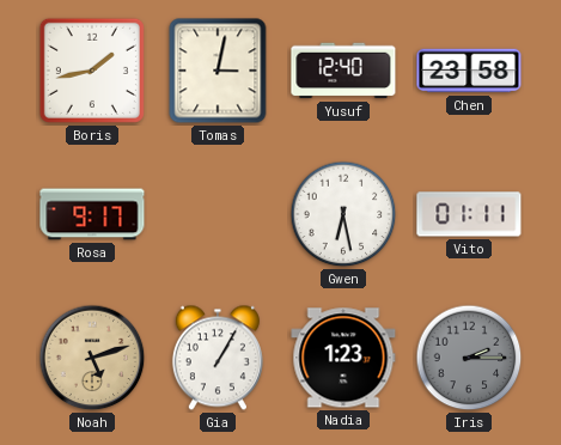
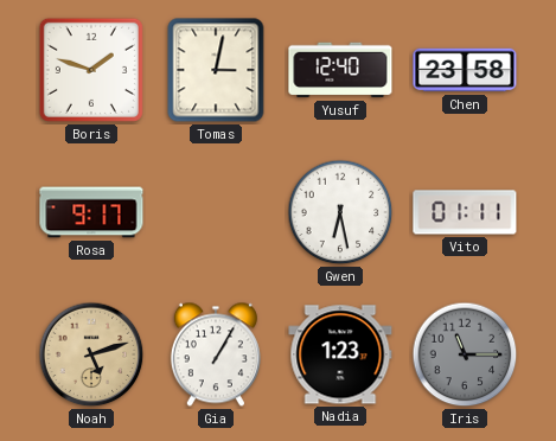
Boris: 1:43 -> 1:48
Iris: 2:15 -> 11:15
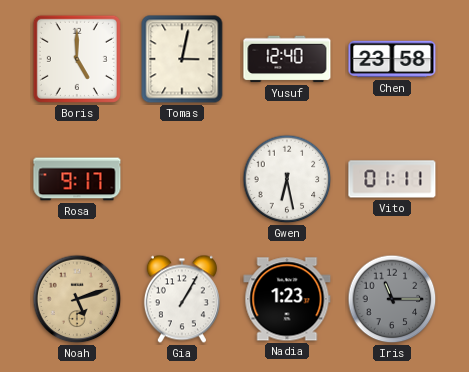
Boris: 1:48 -> 5:00
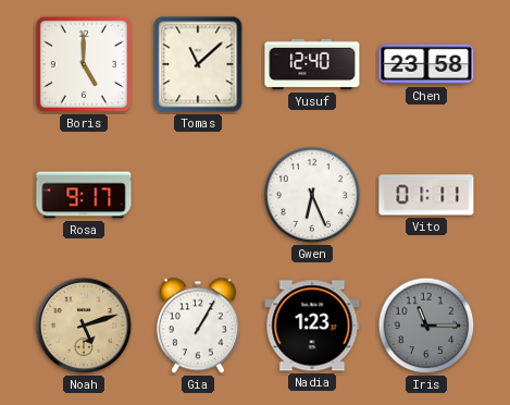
Tomas: 3:02 -> 11:08
Gwen: 6:28 -> 6:26
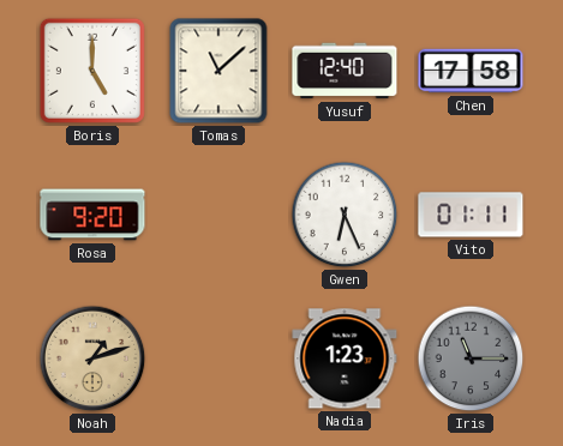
Chen: 23:58 -> 17:58
Rosa: 9:17 -> 9:20
Noah: 5:12 -> 1:12
Gia: 1:05 -> none
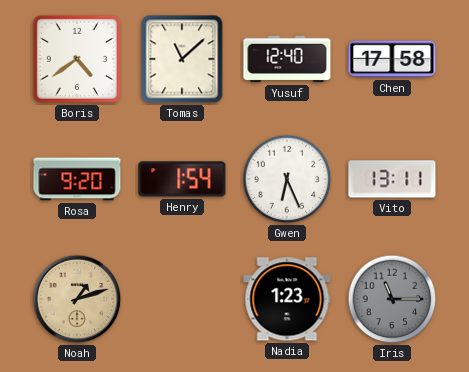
Boris: 5:00 -> 4:39
Henry: none -> 1:54
Vito: 01:11 -> 13:11
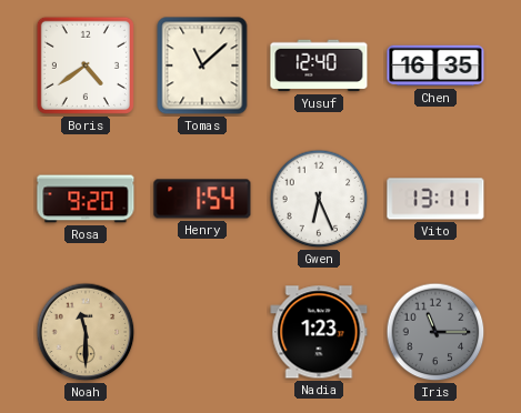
Chen: 17:58 -> 16:35
Noah: 1:12 -> 11:30
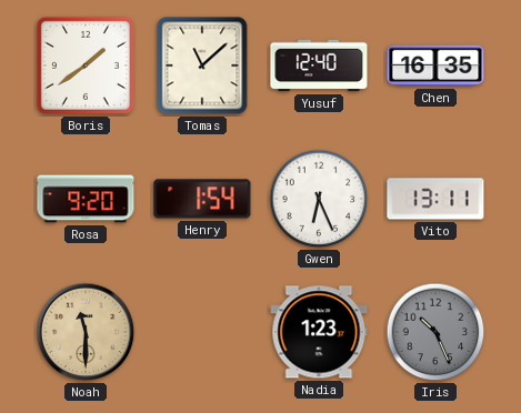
Boris: 4:39 -> 1:39
Iris: 11:15 -> 10:26
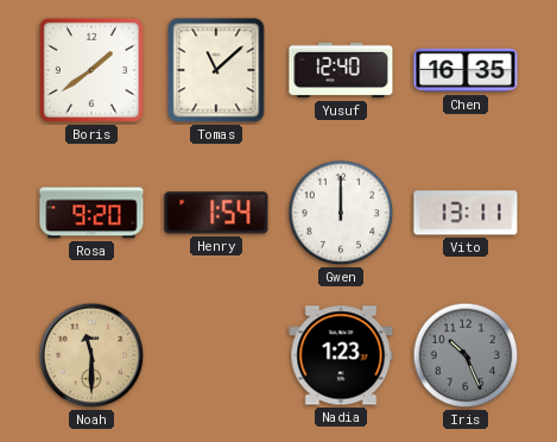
Gwen: 6:26 -> 12:00
